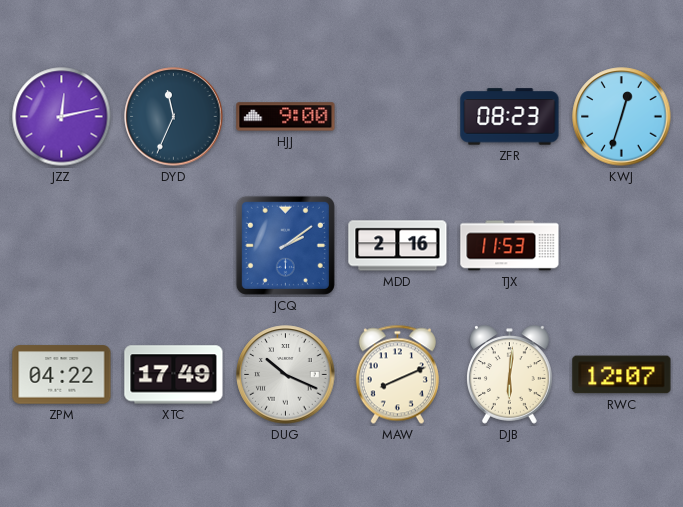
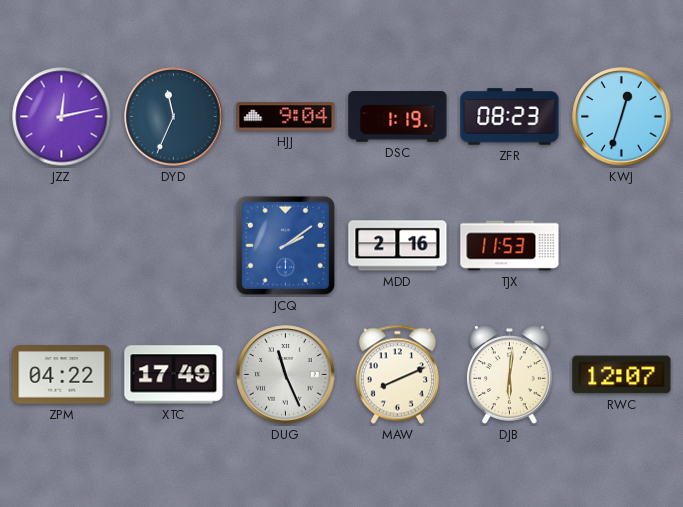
HJJ: 9:00 -> 9:04
DSC: none -> 1:19
DUG: 10:19 -> 11:26
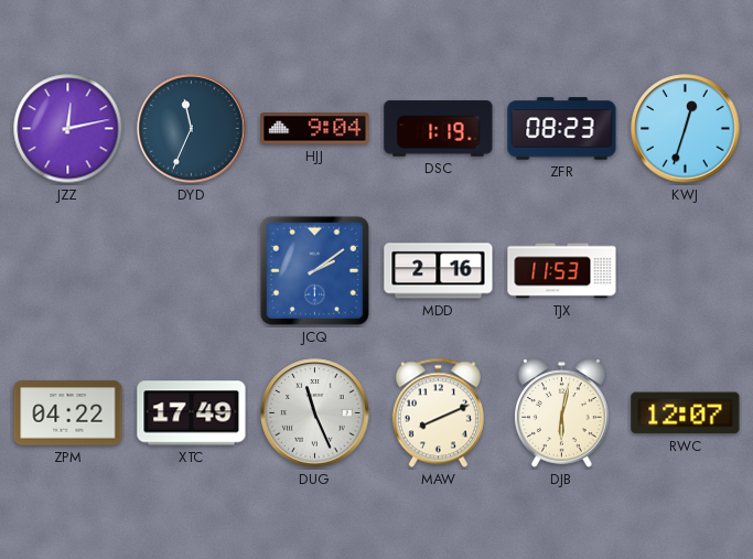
DJB: 6:01 -> 6:02
